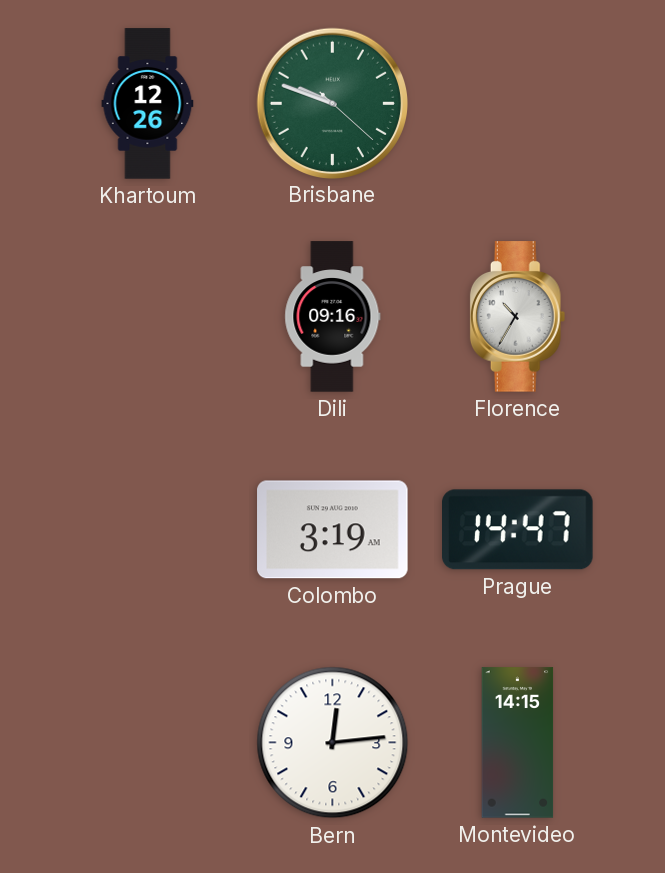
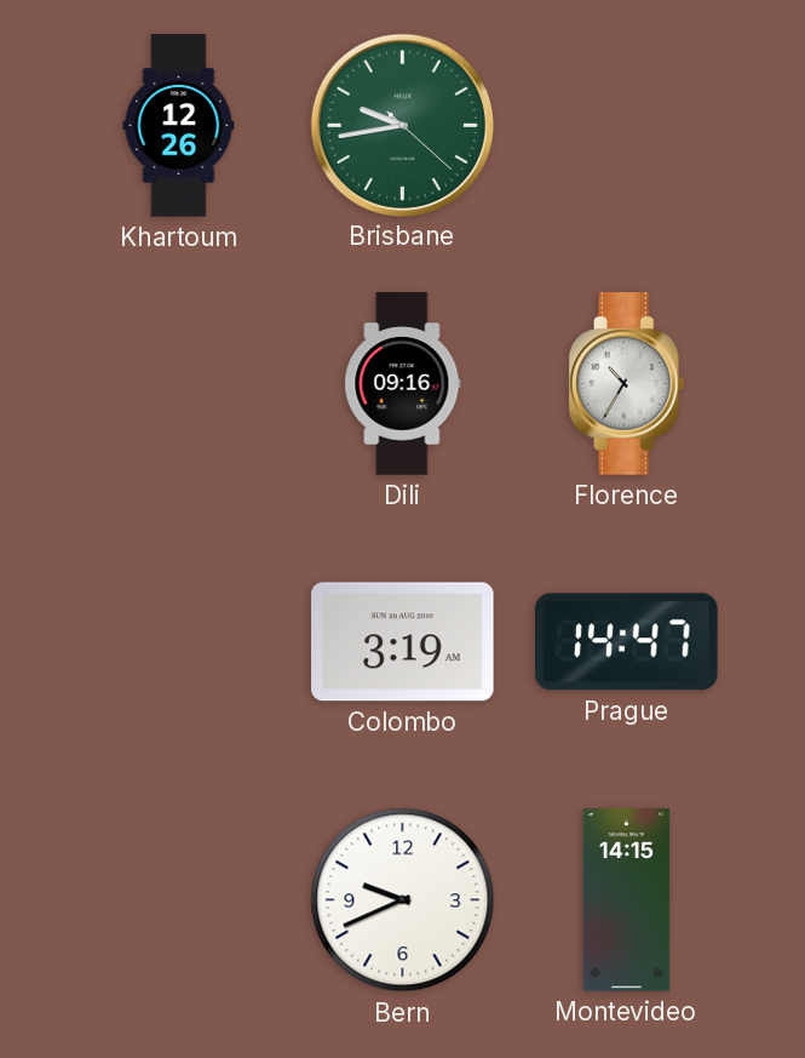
Brisbane: 9:48 -> 9:43
Bern: 12:14 -> 9:41
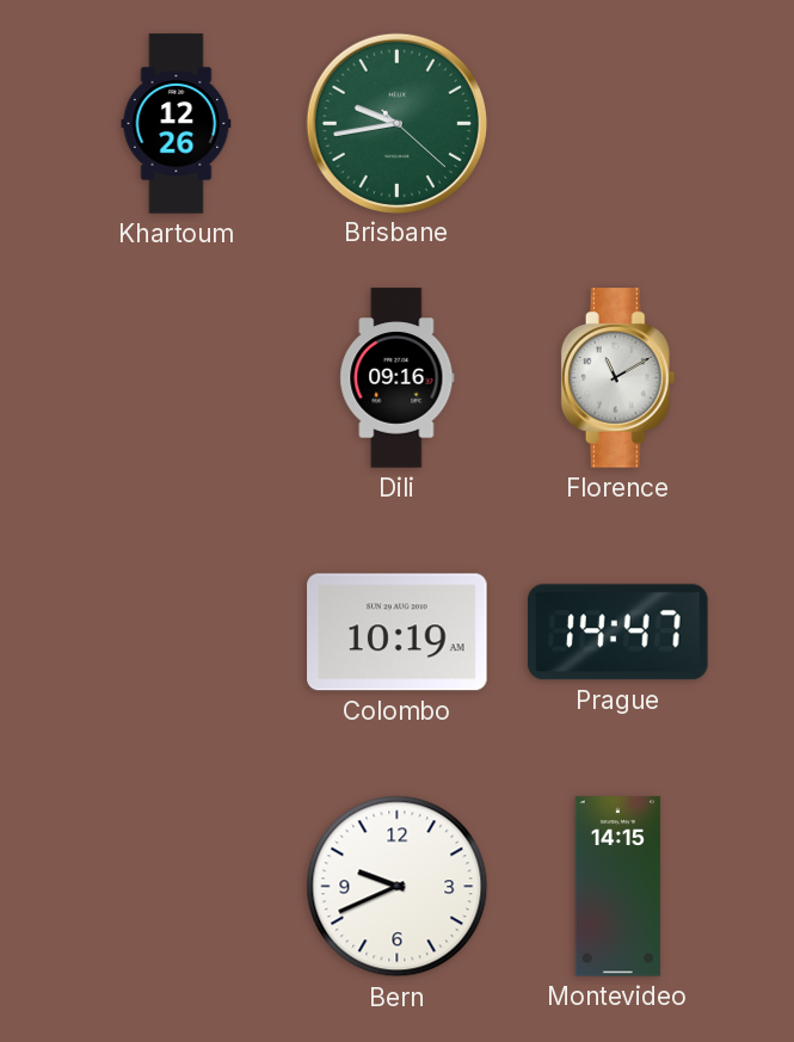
Florence: 10:35 -> 11:10
Colombo: 3:19 -> 10:19
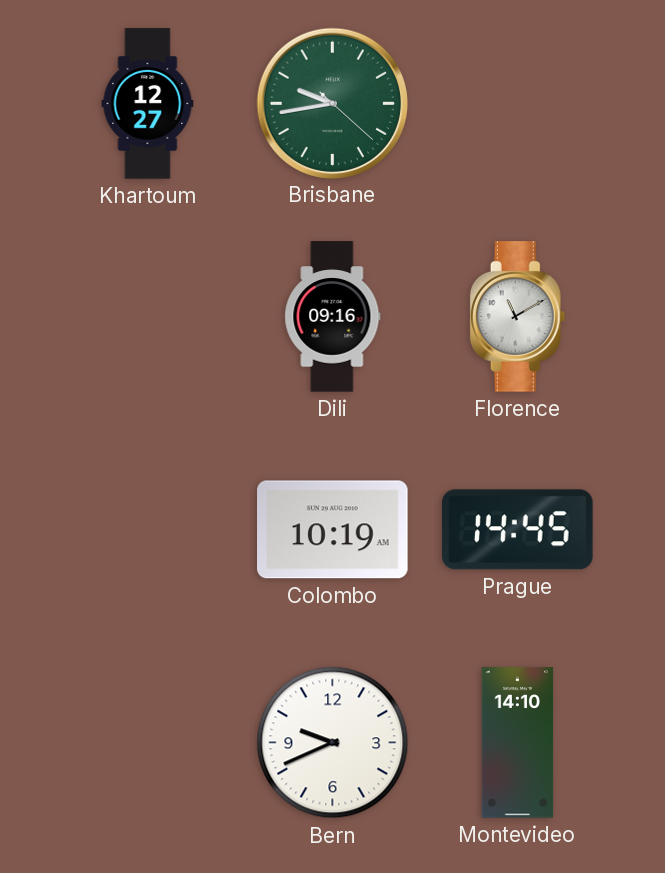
Khartoum: 12:26 -> 12:27
Prague: 14:47 -> 14:45
Montevideo: 14:15 -> 14:10
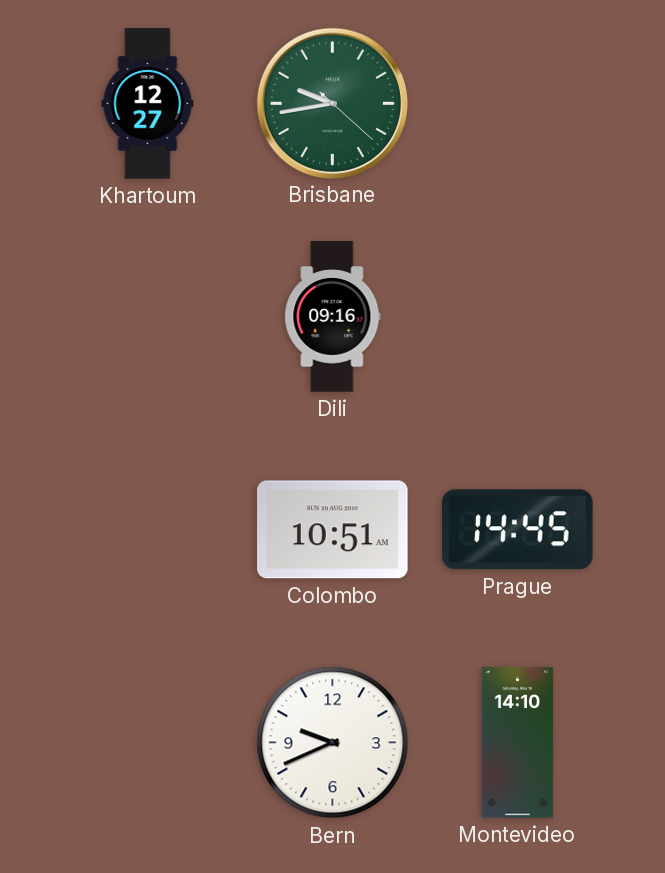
Florence: 11:10 -> none
Colombo: 10:19 -> 10:51
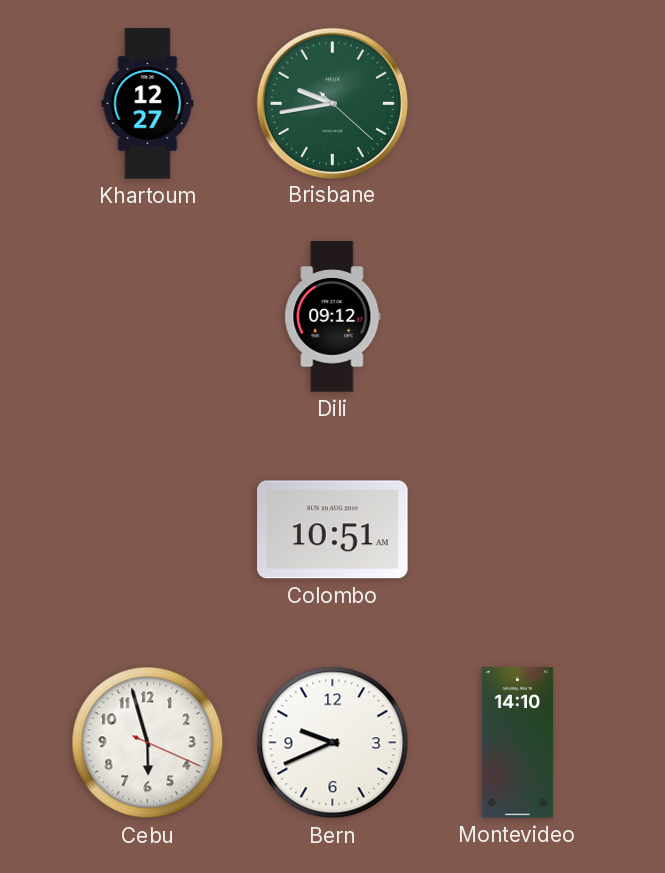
Dili: 09:16 -> 09:12
Prague: 14:45 -> none
Cebu: none -> 5:57
